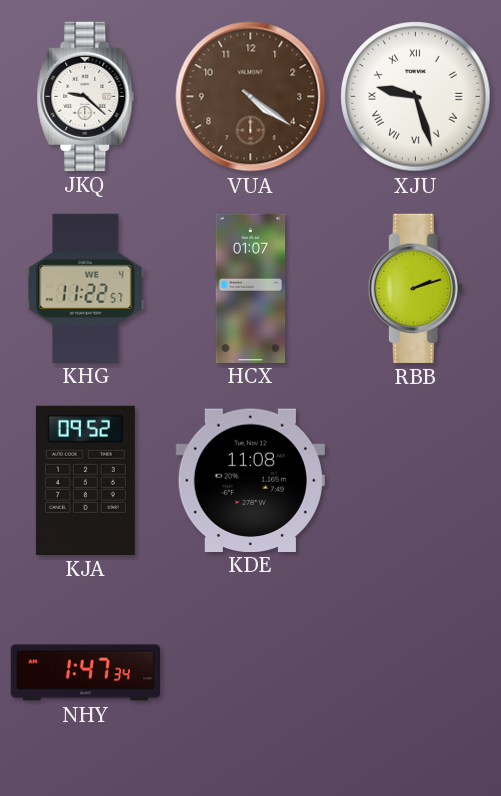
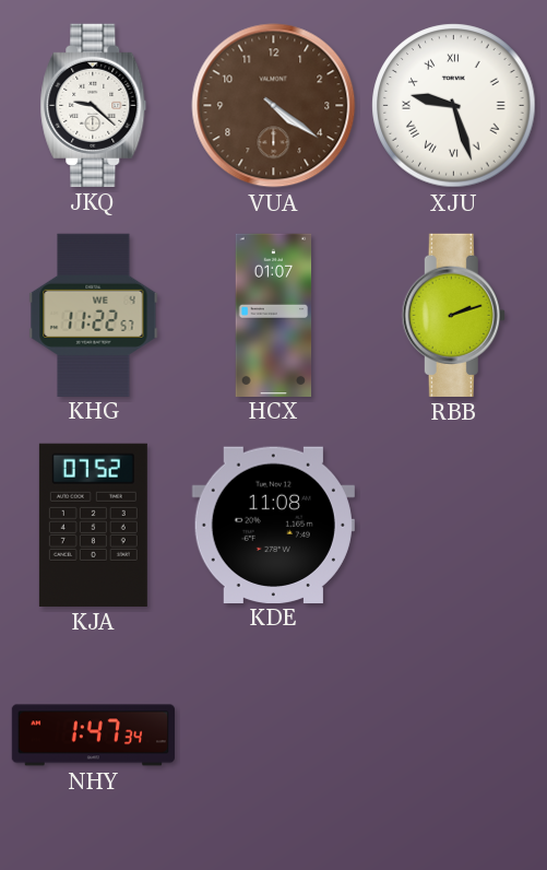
KJA: 09:52 -> 07:52
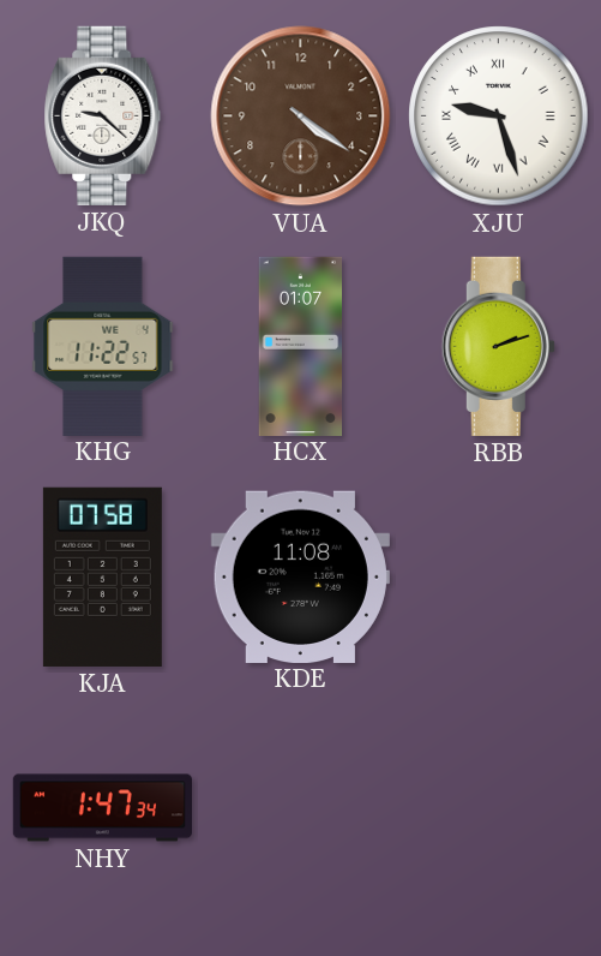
KJA: 07:52 -> 07:58
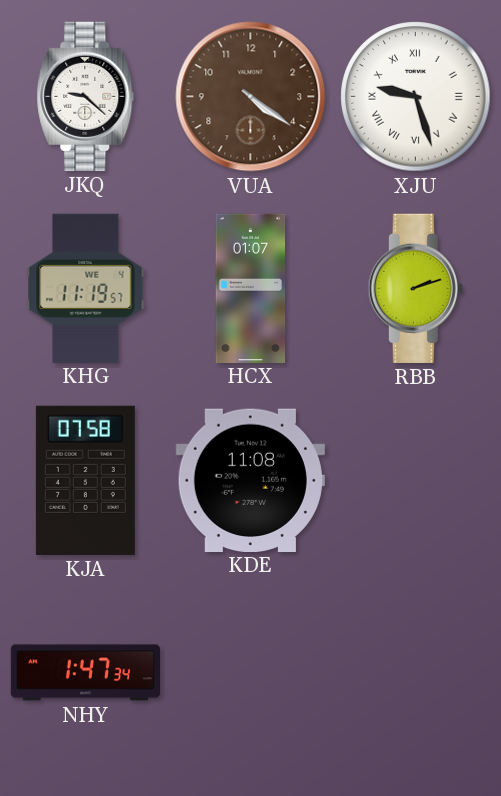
KHG: 11:22 -> 11:19
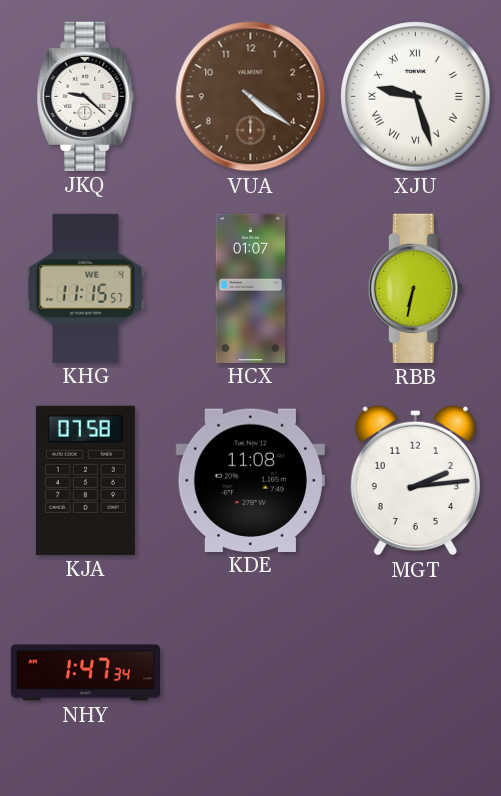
KHG: 11:19 -> 11:15
RBB: 2:12 -> 6:32
MGT: none -> 2:14
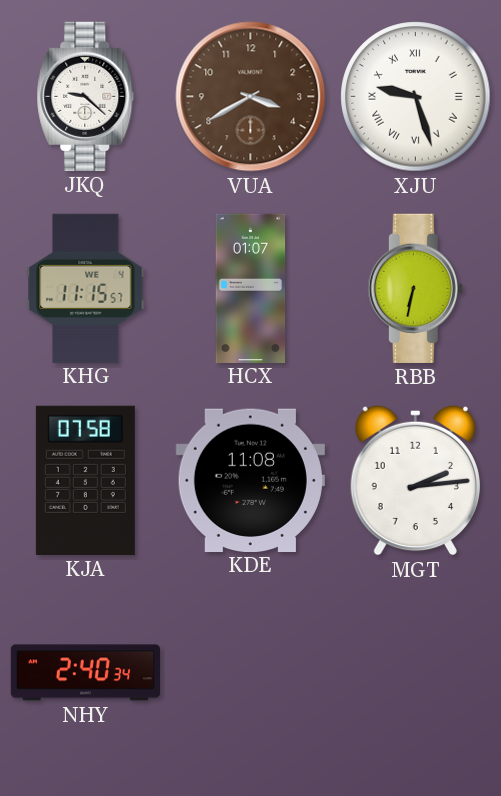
VUA: 4:21 -> 3:40
NHY: 1:47 -> 2:40
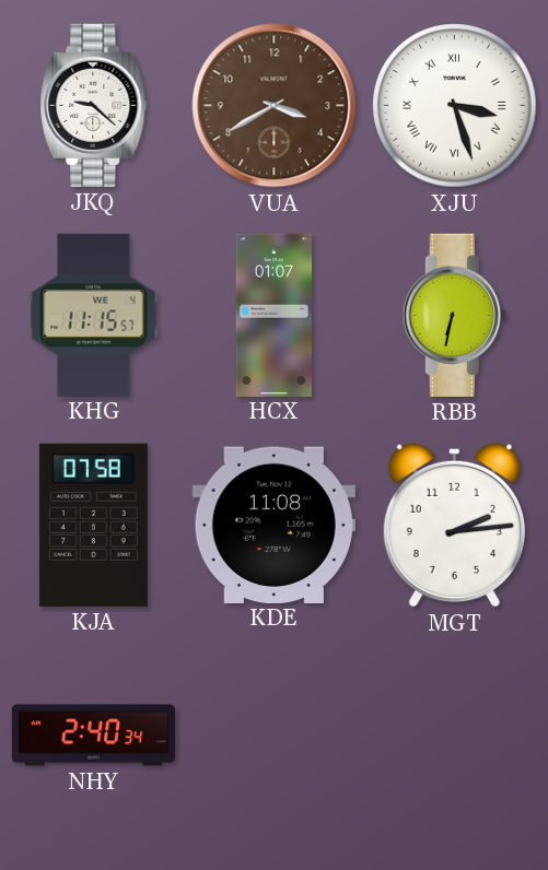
XJU: 9:27 -> 3:27
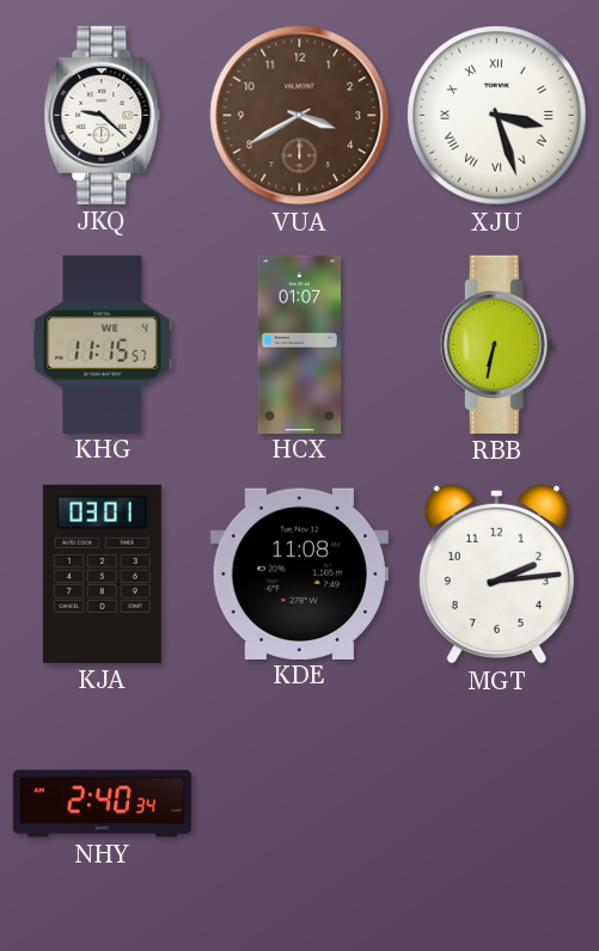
KJA: 07:58 -> 03:01
